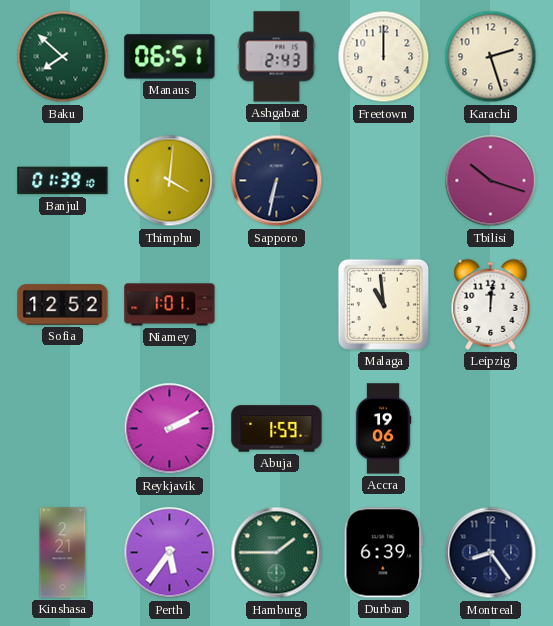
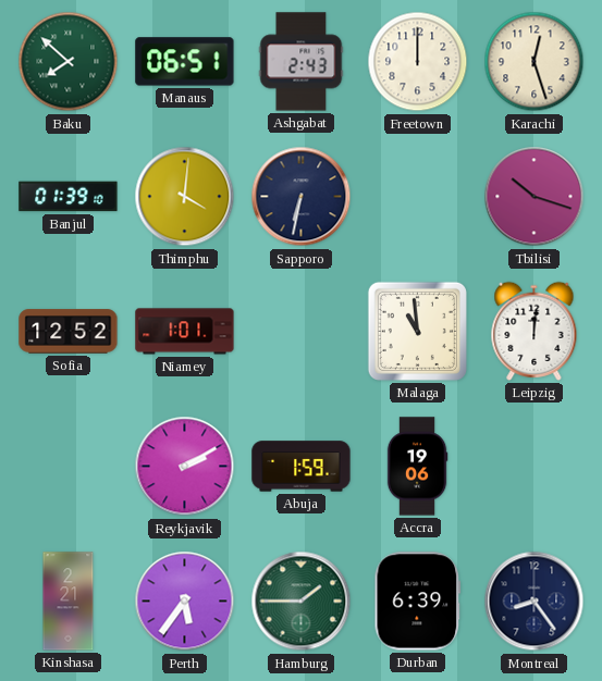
Karachi: 2:27 -> 12:27
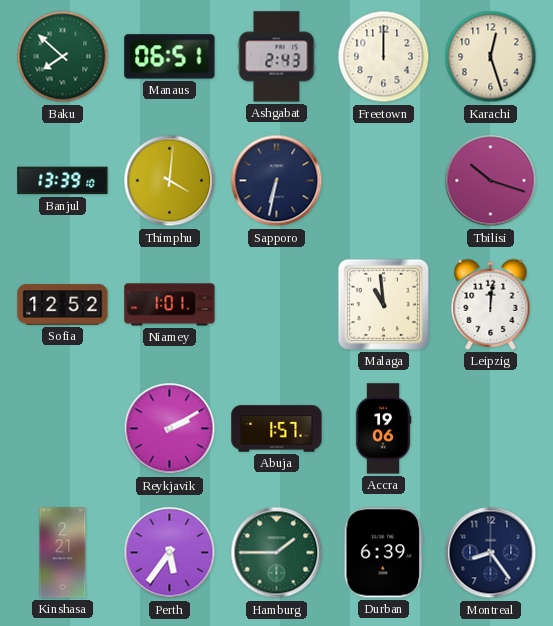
Banjul: 01:39 -> 13:39
Abuja: 1:59 -> 1:57
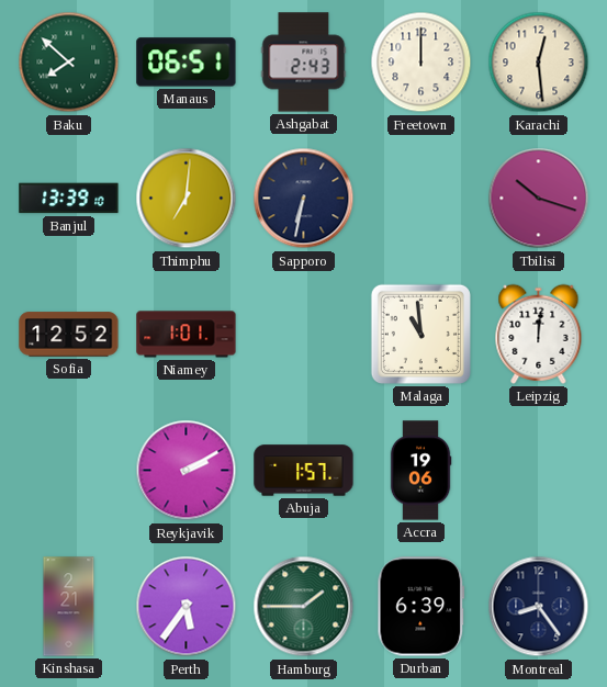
Karachi: 12:27 -> 12:29
Thimphu: 4:01 -> 7:01
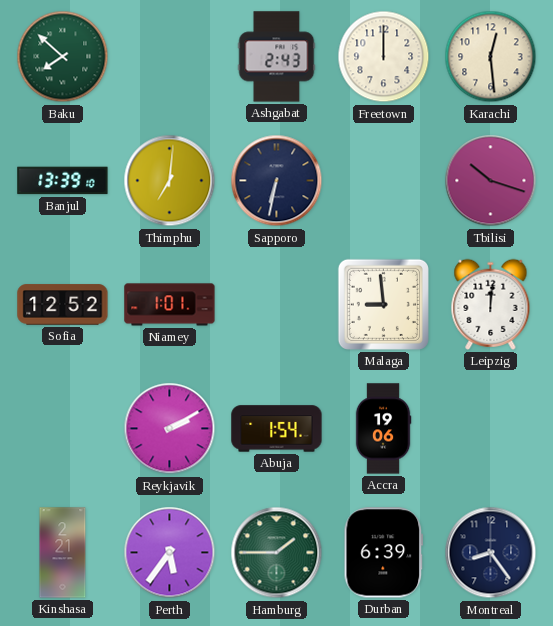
Manaus: 06:51 -> none
Malaga: 10:59 -> 8:59
Abuja: 1:57 -> 1:54
